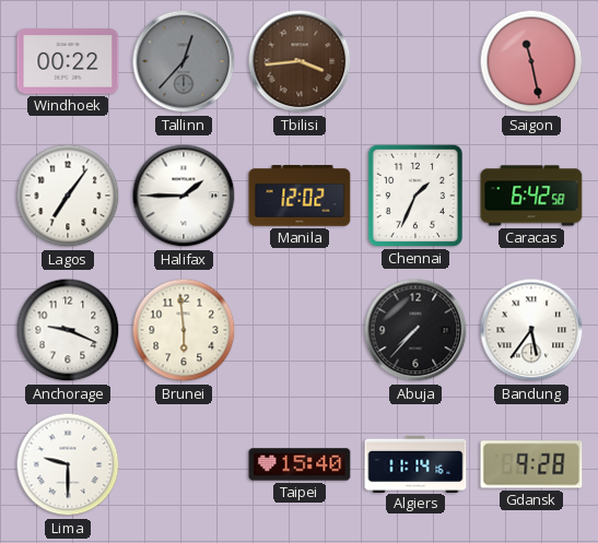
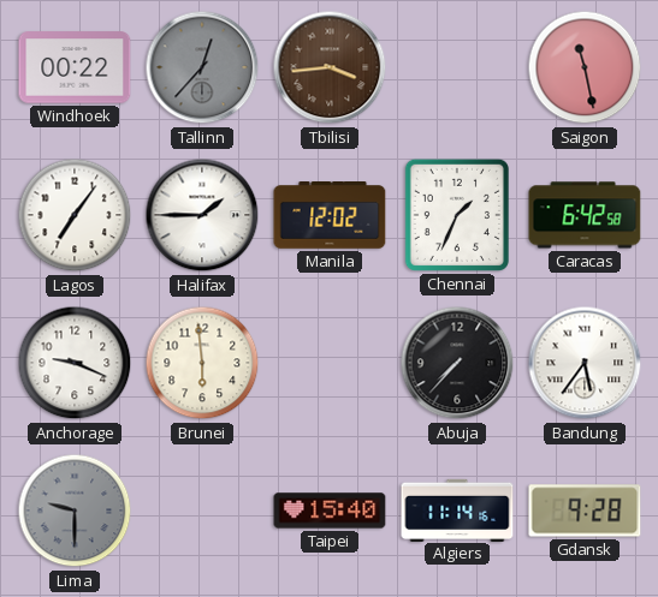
Lima dial: white -> grey
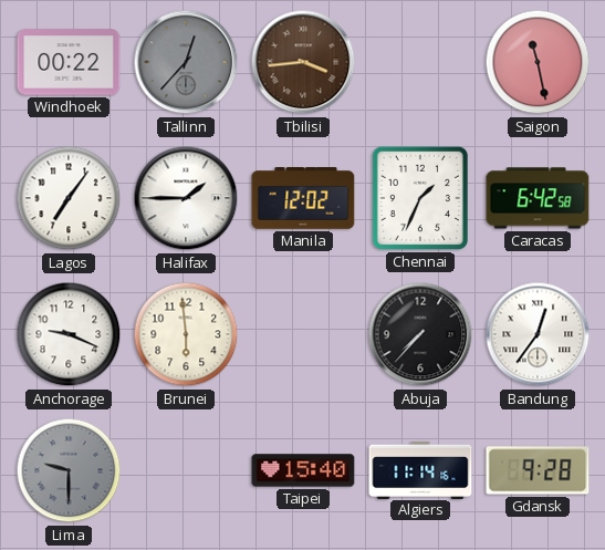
Bandung: 5:36 -> 12:36
